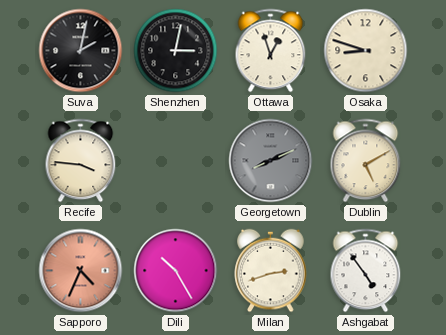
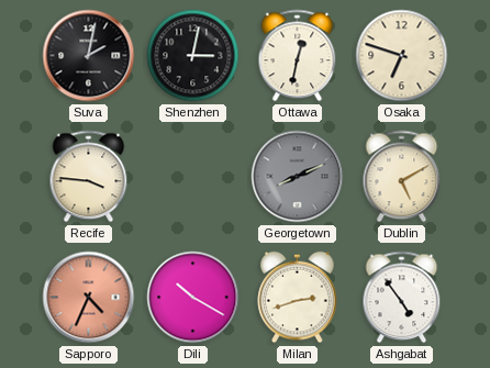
Ottawa: 12:57 -> 12:32
Osaka: 8:48 -> 6:48
Dili: 10:25 -> 10:20
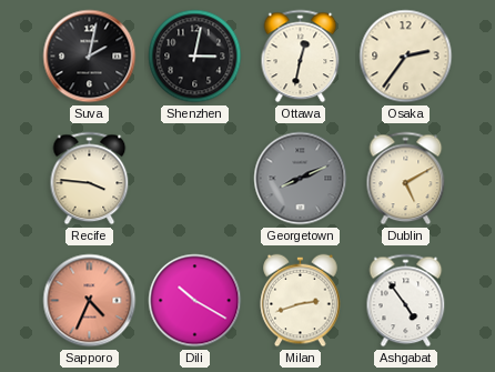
Osaka: 6:48 -> 2:36
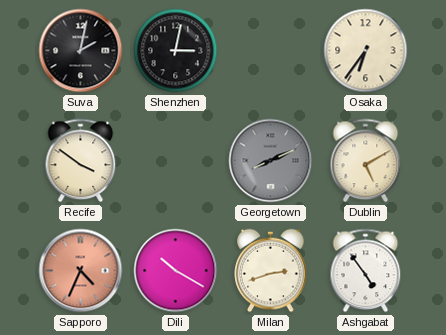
Ottawa: 12:32 -> none
Osaka: 2:36 -> 6:36
Recife: 3:46 -> 3:51
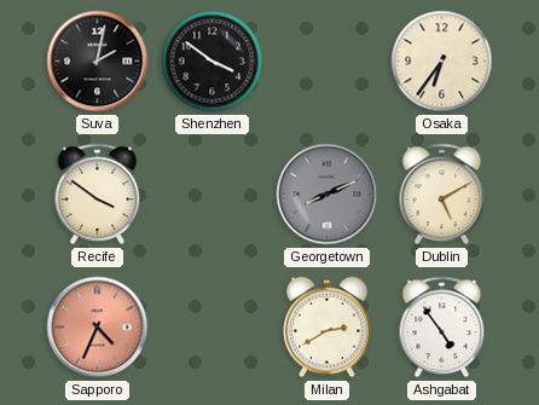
Shenzhen: 3:02 -> 3:51
Dili: 10:20 -> none
Milan: 2:42 -> 2:40
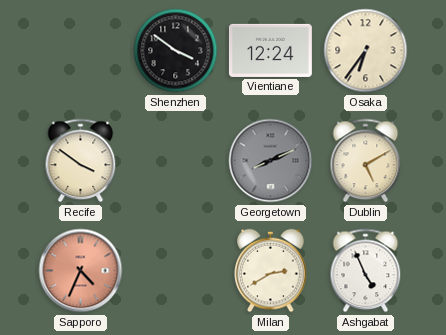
Suva: 2:02 -> none
Vientiane: none -> 12:24
Ashgabat: 4:54 -> 4:56
